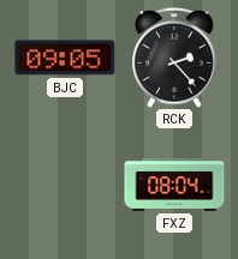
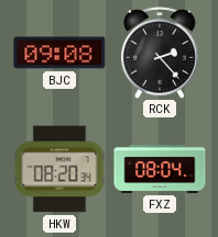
BJC: 09:05 -> 09:08
HKW: none -> 08:20
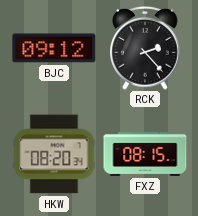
BJC: 09:08 -> 09:12
FXZ: 08:04 -> 08:15
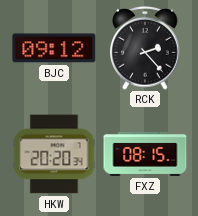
HKW: 08:20 -> 20:20
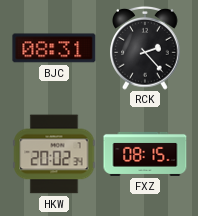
BJC: 09:12 -> 08:31
HKW: 20:20 -> 20:02
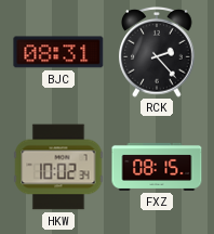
HKW: 20:02 -> 10:02
